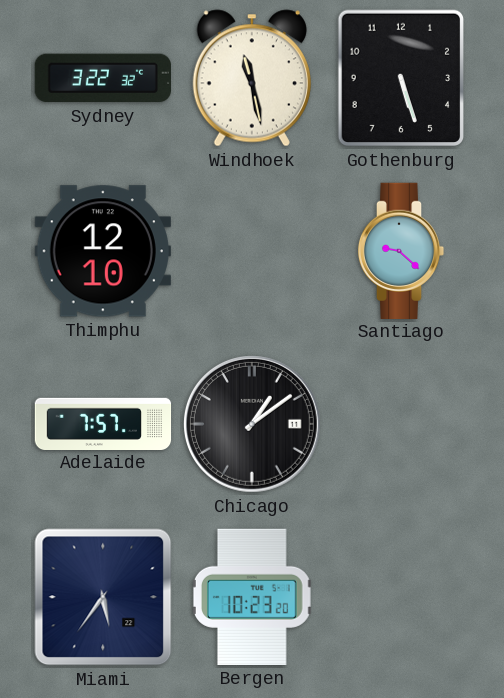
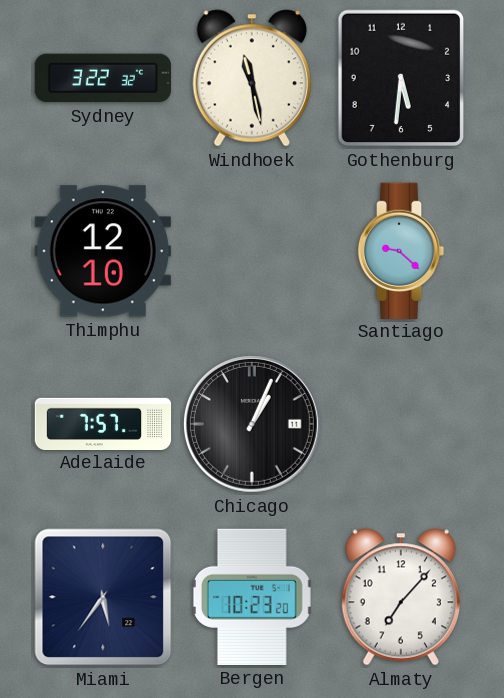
Gothenburg: 5:27 -> 5:31
Chicago: 1:09 -> 1:04
Almaty: none -> 7:07
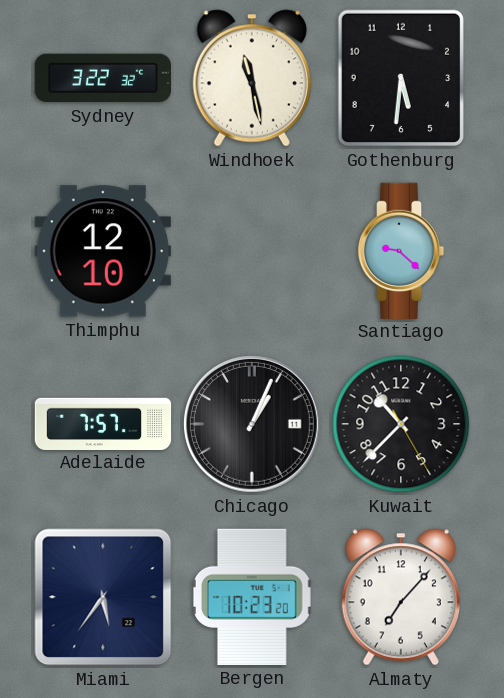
Kuwait: none -> 10:37
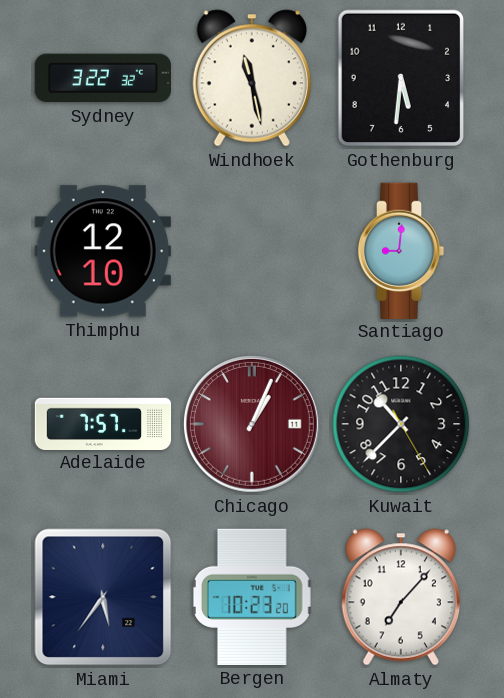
Santiago: 9:22 -> 9:01
Chicago dial: black -> burgundy
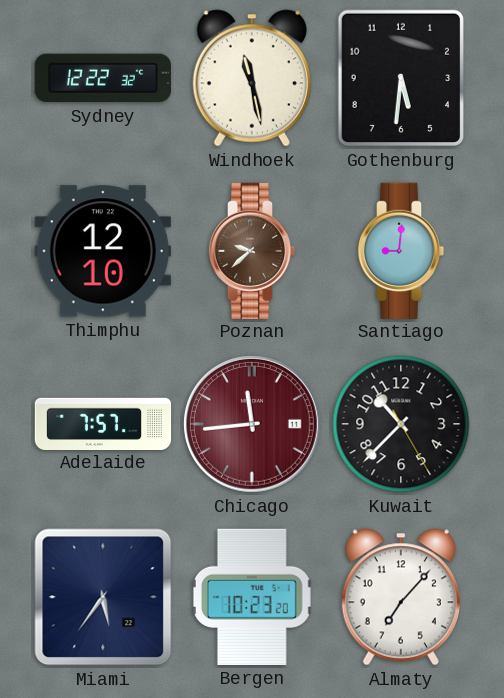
Sydney: 3:22 -> 12:22
Poznan: none -> 9:38
Chicago: 1:04 -> 11:44
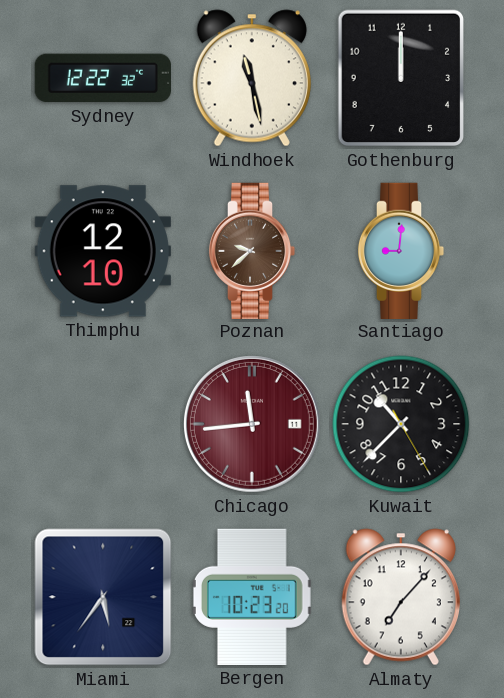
Gothenburg: 5:31 -> 12:00
Adelaide: 7:57 -> none
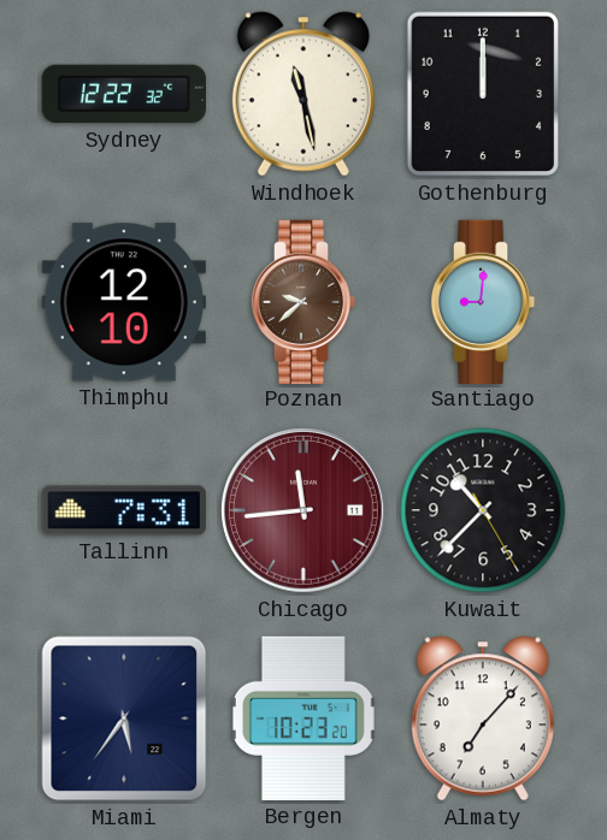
Tallinn: none -> 7:31
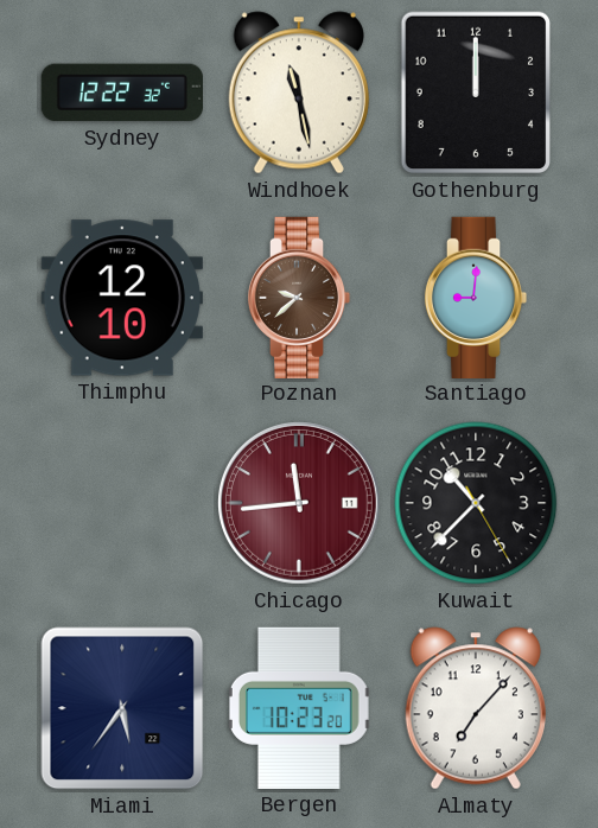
Tallinn: 7:31 -> none
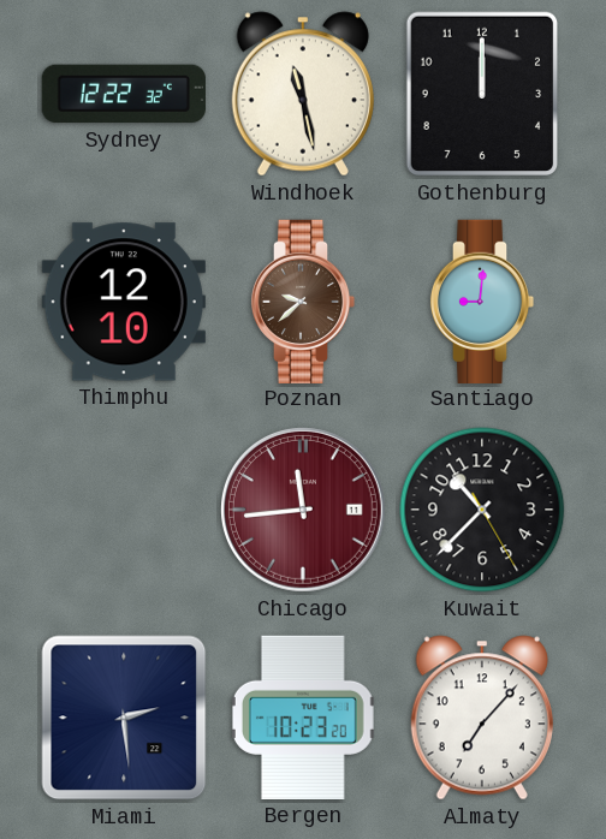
Miami: 5:36 -> 2:29
